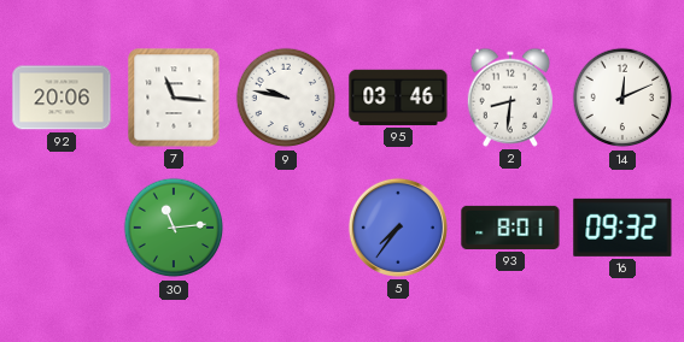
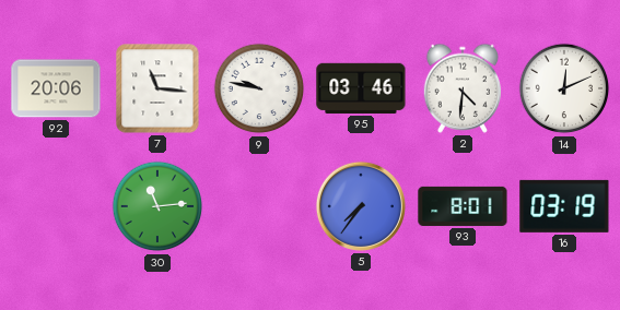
2: 8:31 -> 4:31
16: 09:32 -> 03:19
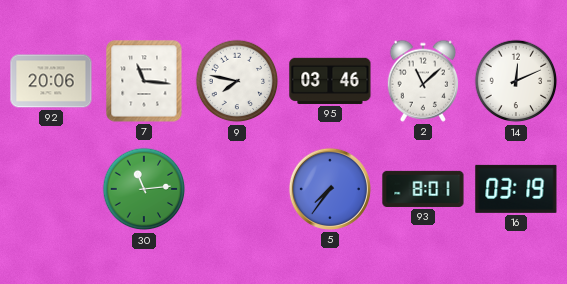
9: 9:47 -> 7:47
2: 4:31 -> 11:08
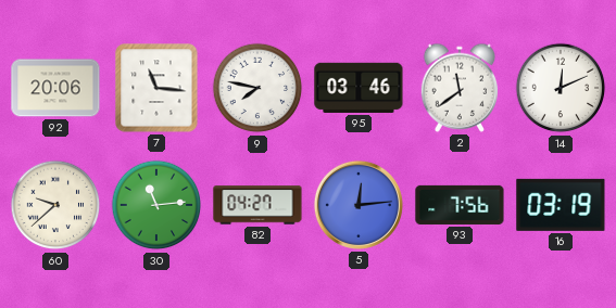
2: 11:08 -> 11:39
60: none -> 9:38
82: none -> 04:27
5: 7:36 -> 12:14
93: 8:01 -> 7:56
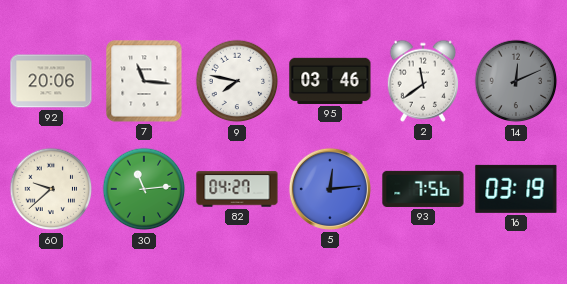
14 dial: white -> grey
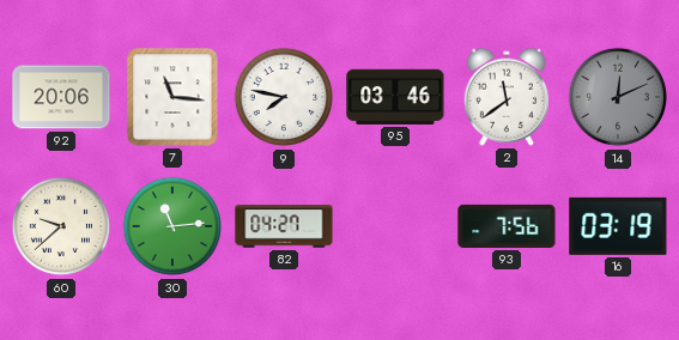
5: 12:14 -> none
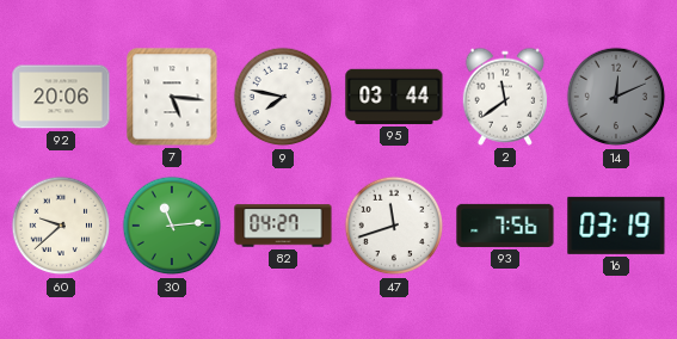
7: 11:16 -> 5:16
95: 03:46 -> 03:44
47: none -> 11:42
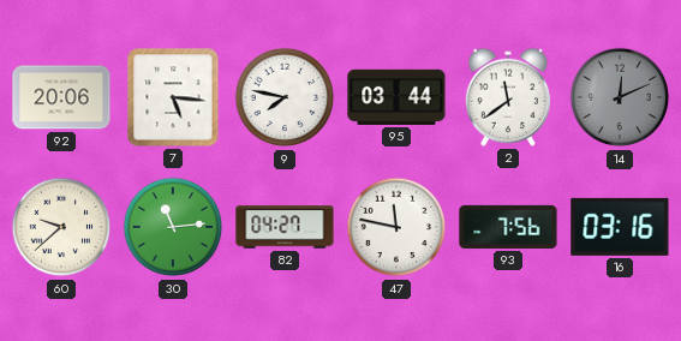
47: 11:42 -> 11:47
16: 03:19 -> 03:16
